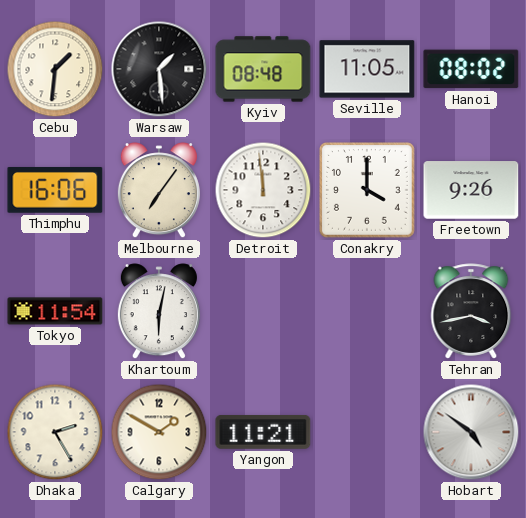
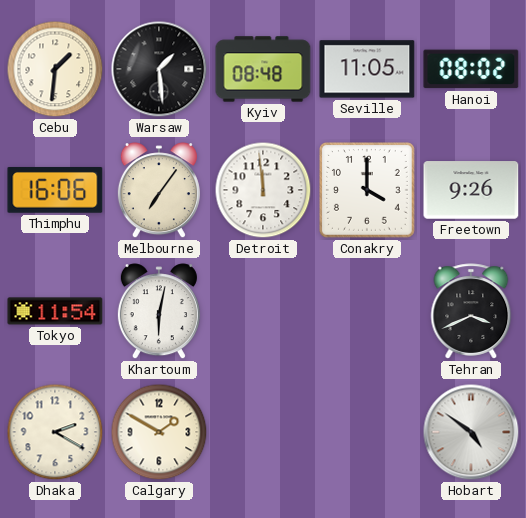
Tehran: 3:43 -> 3:41
Dhaka: 2:25 -> 2:20
Yangon: 11:21 -> none
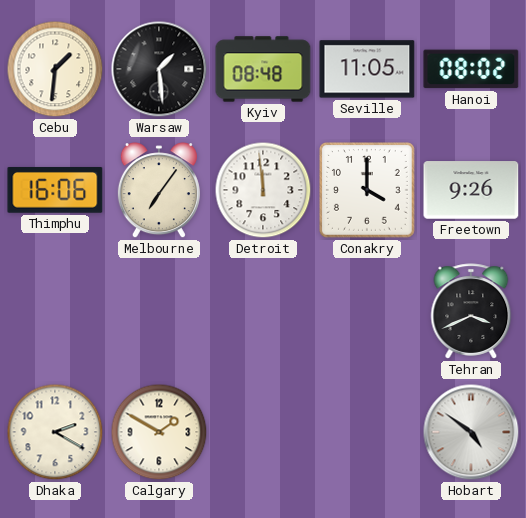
Tokyo: 11:54 -> none
Khartoum: 6:02 -> none
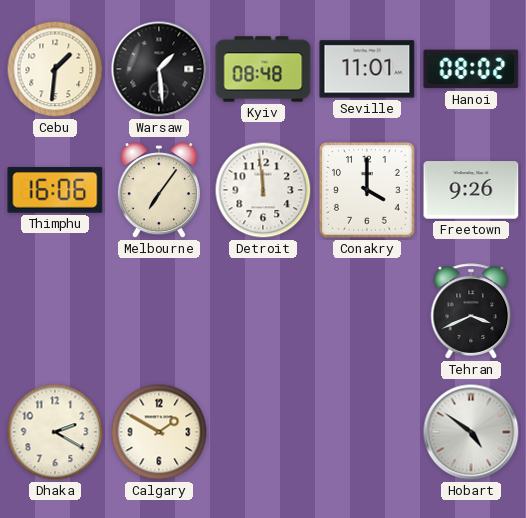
Seville: 11:05 -> 11:01
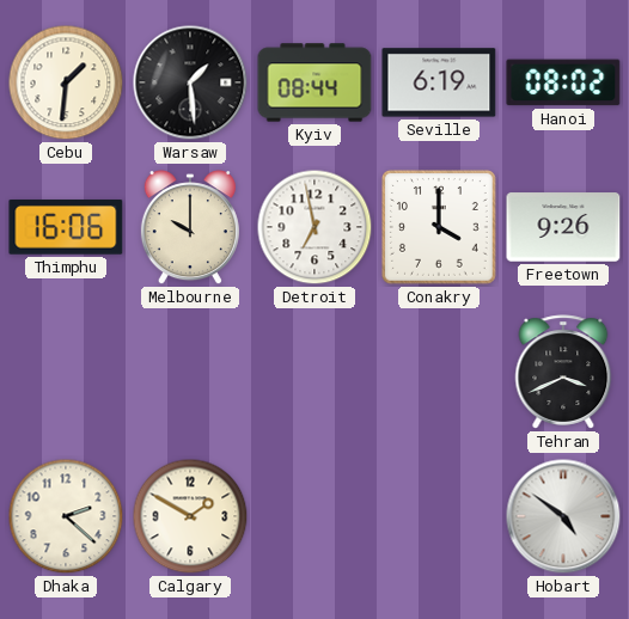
Kyiv: 08:48 -> 08:44
Seville: 11:01 -> 6:19
Melbourne: 7:06 -> 10:00
Detroit: 11:59 -> 6:58
Dhaka: 2:20 -> 2:22
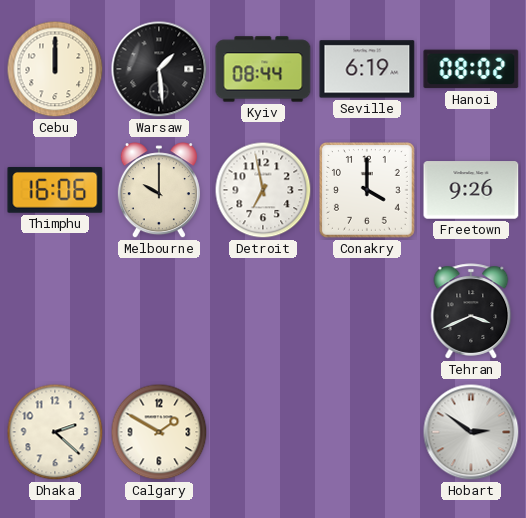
Cebu: 1:31 -> 12:00
Hobart: 4:51 -> 2:51
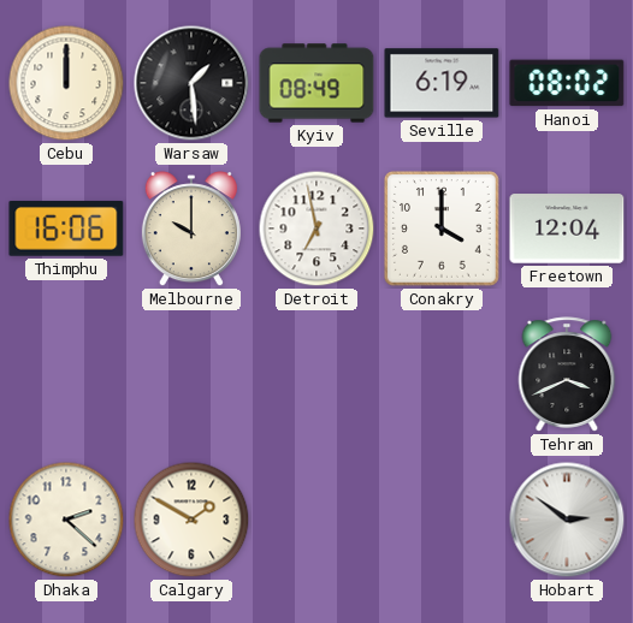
Kyiv: 08:44 -> 08:49
Freetown: 9:26 -> 12:04
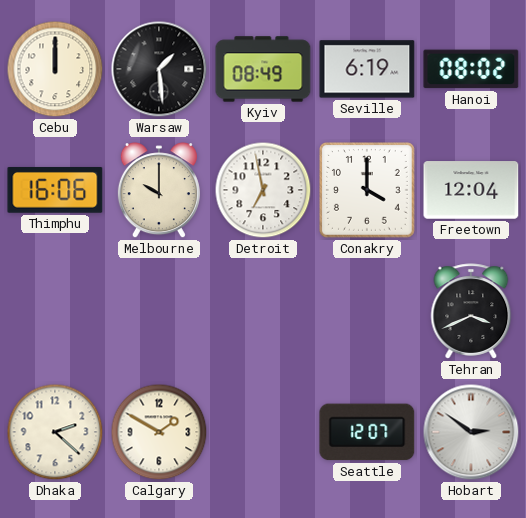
Seattle: none -> 12:07
